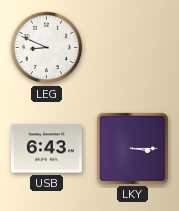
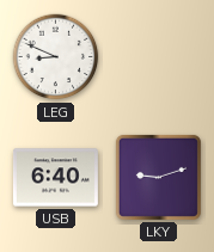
USB: 6:43 -> 6:40
LKY: 3:15 -> 9:12
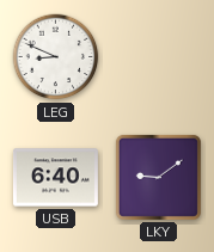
LKY: 9:12 -> 9:09
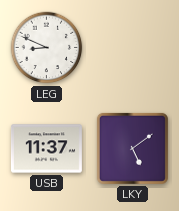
USB: 6:40 -> 11:37
LKY: 9:09 -> 5:09
